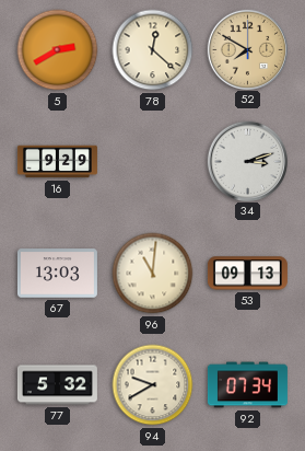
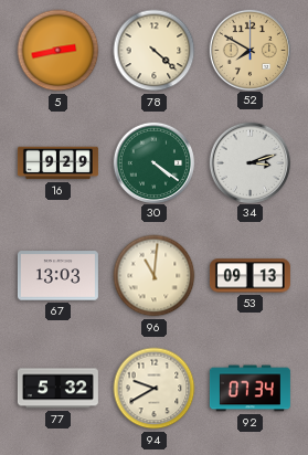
5: 2:40 -> 2:43
78: 12:22 -> 4:22
30: none -> 4:21
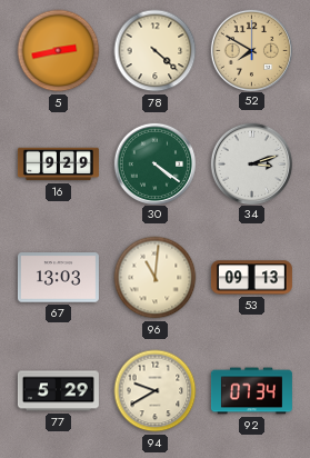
77: 5:32 -> 5:29
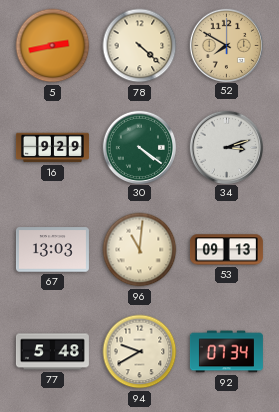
77: 5:29 -> 5:48
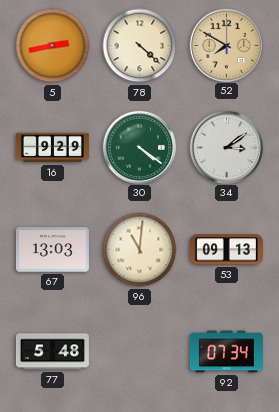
34: 3:12 -> 3:09
94: 9:40 -> none
